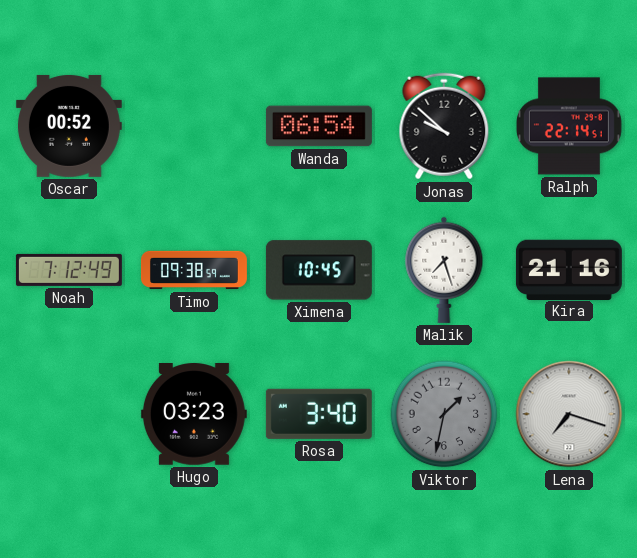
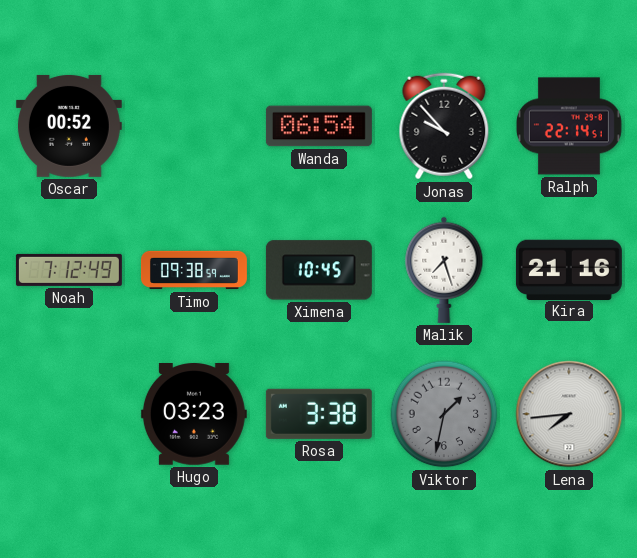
Jonas: 9:52 -> 9:53
Rosa: 3:40 -> 3:38
Lena: 7:18 -> 7:44
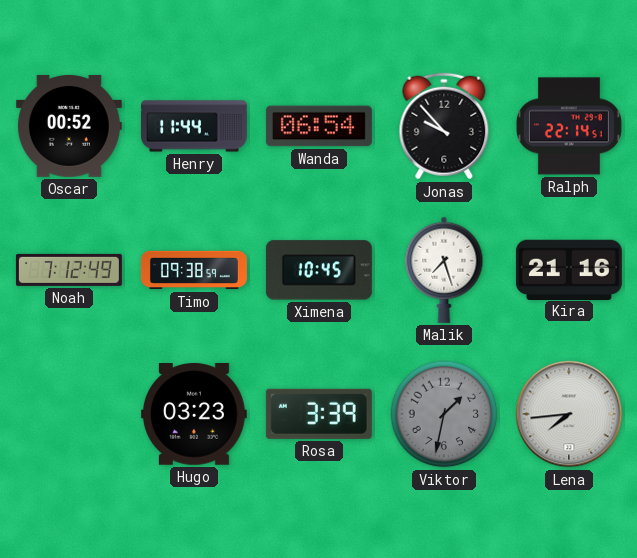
Henry: none -> 11:44
Rosa: 3:38 -> 3:39
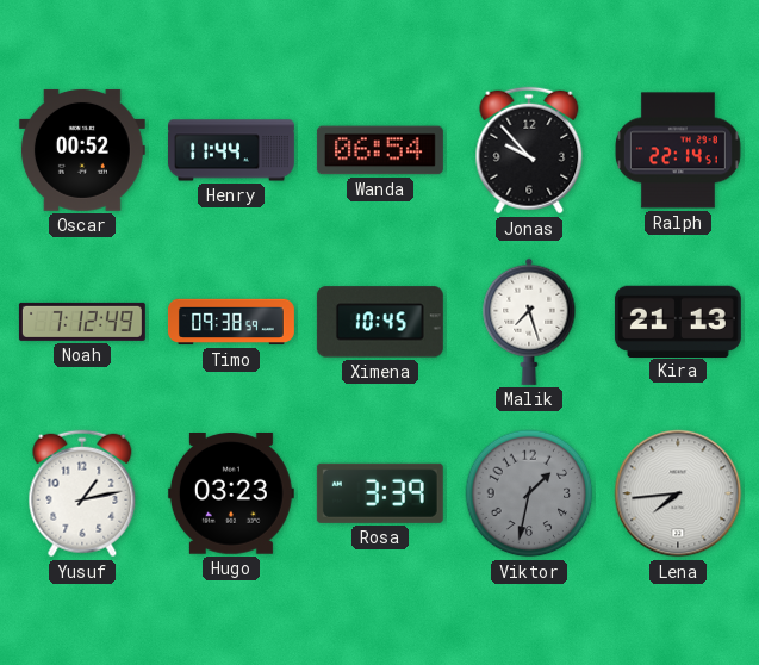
Kira: 21:16 -> 21:13
Yusuf: none -> 1:13
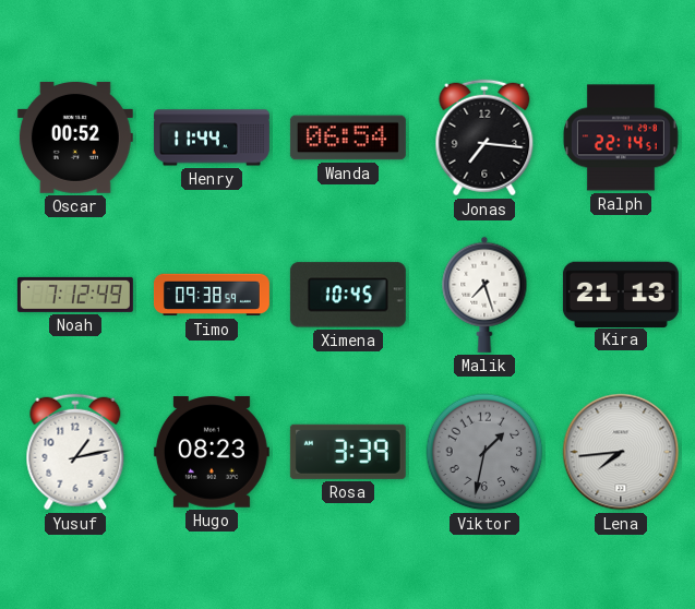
Jonas: 9:53 -> 7:16
Hugo: 03:23 -> 08:23
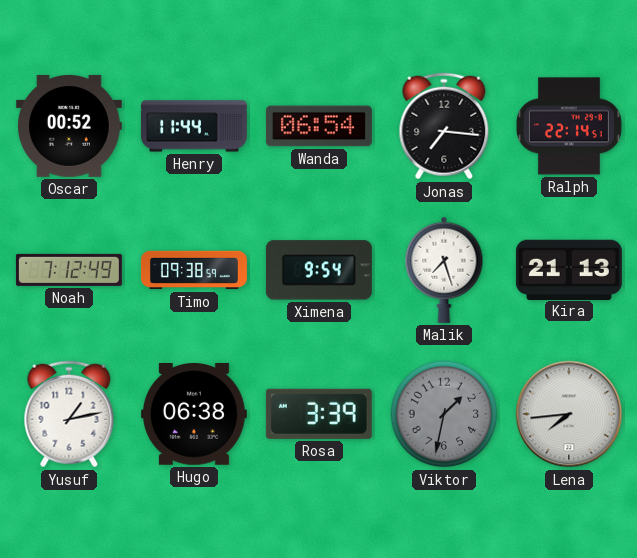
Ximena: 10:45 -> 9:54
Hugo: 08:23 -> 06:38
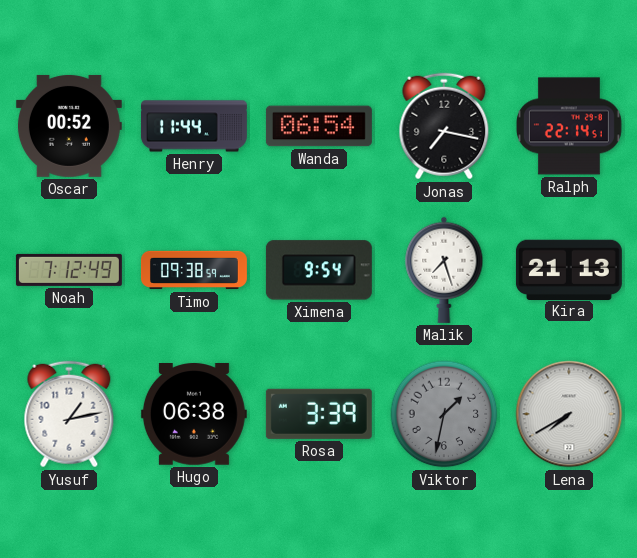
Jonas: 7:16 -> 7:17
Lena: 7:44 -> 7:40
